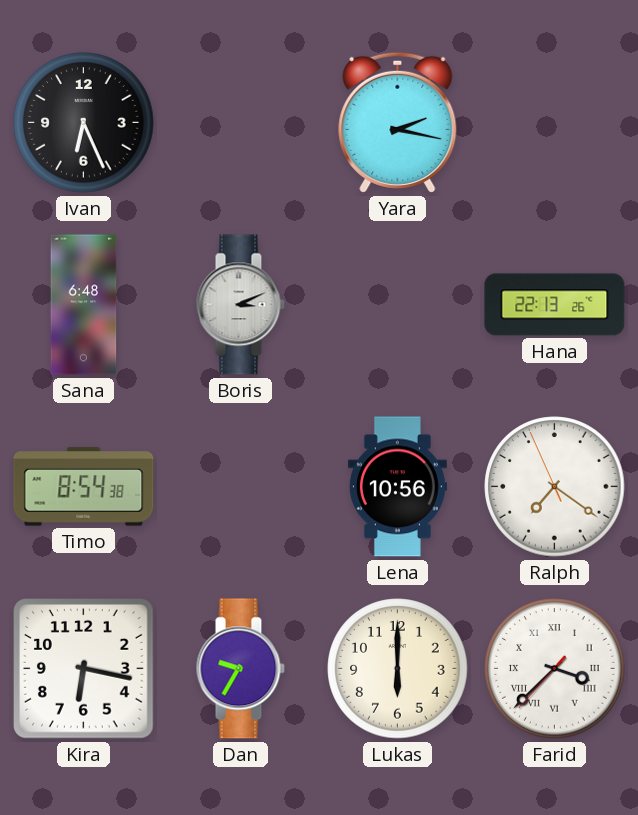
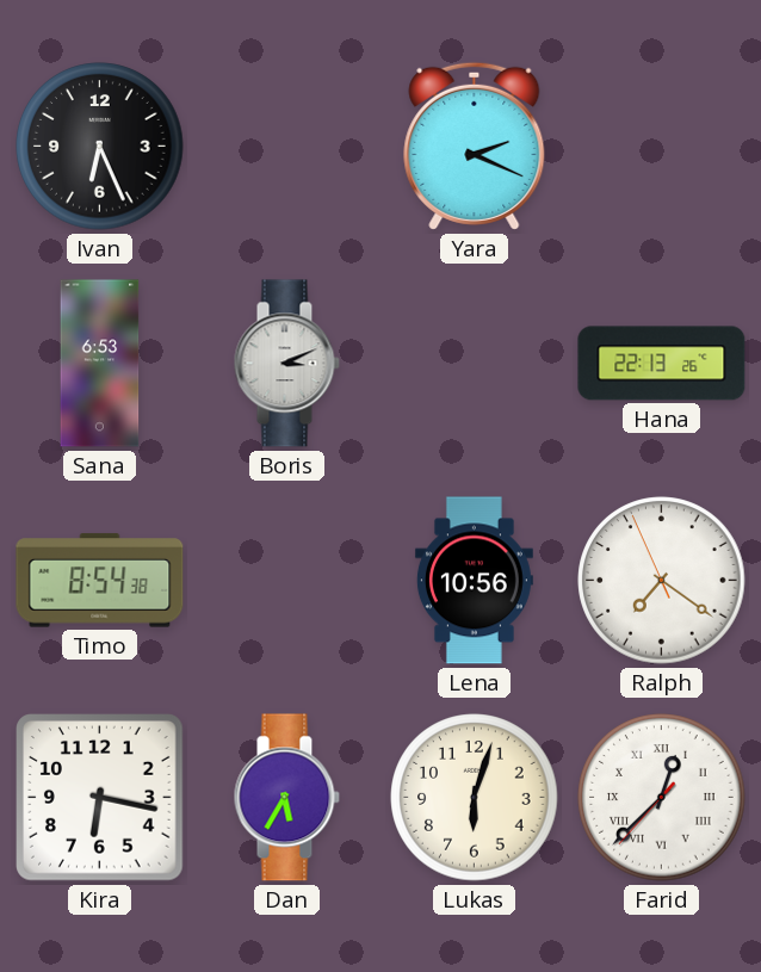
Yara: 2:17 -> 2:19
Sana: 6:48 -> 6:53
Dan: 9:35 -> 5:35
Lukas: 6:00 -> 6:03
Farid: 3:37 -> 12:37
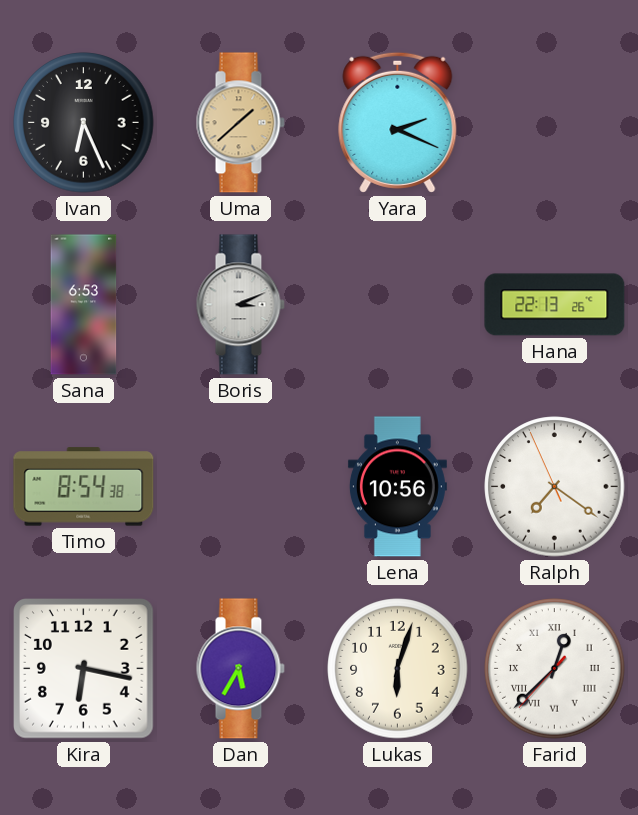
Uma: none -> 1:38
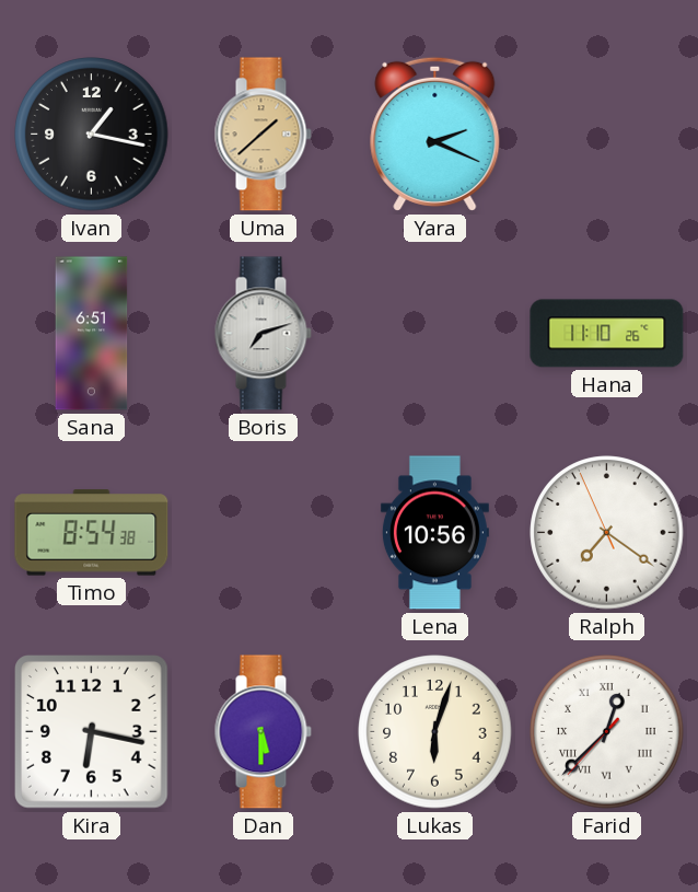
Ivan: 6:26 -> 1:17
Sana: 6:53 -> 6:51
Boris: 3:11 -> 7:12
Hana: 22:13 -> 11:10
Dan: 5:35 -> 5:30
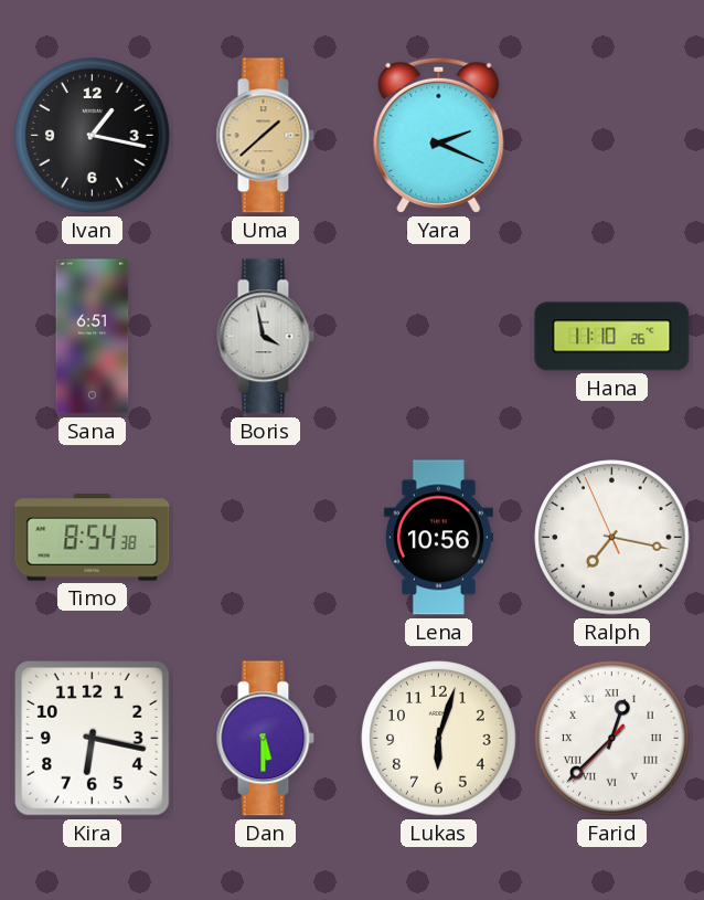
Boris: 7:12 -> 3:58
Ralph: 7:20 -> 7:16
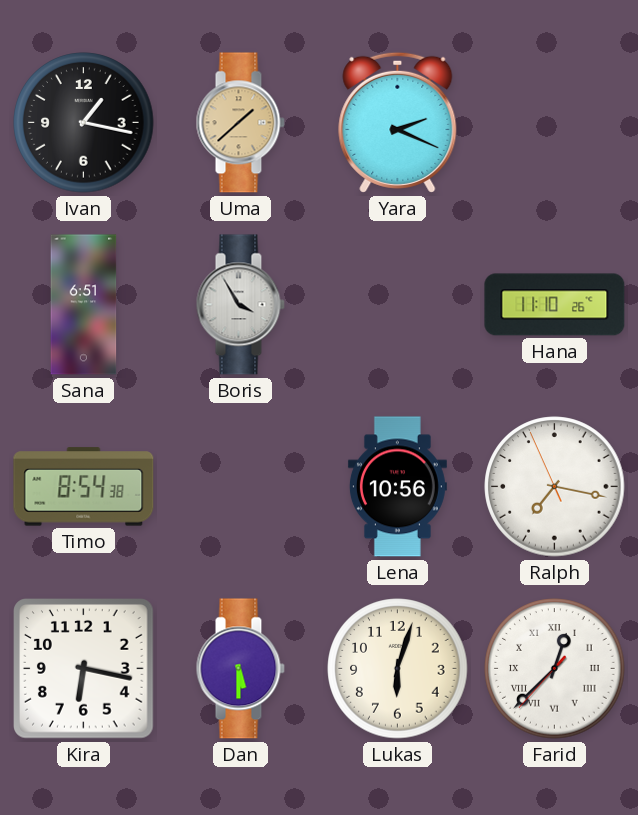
Boris: 3:58 -> 3:55
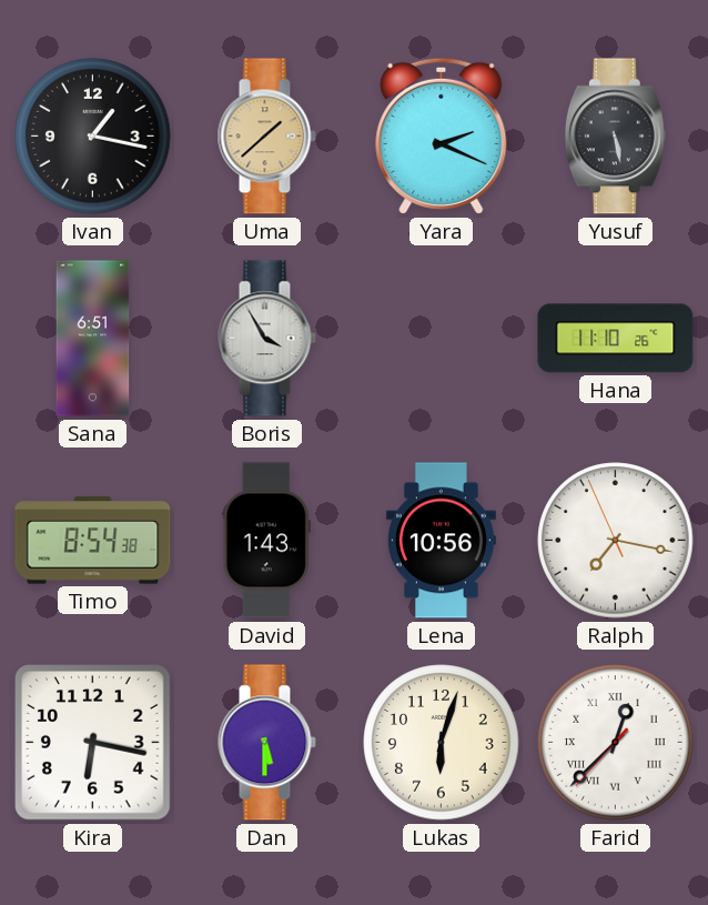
Yusuf: none -> 5:28
David: none -> 1:43
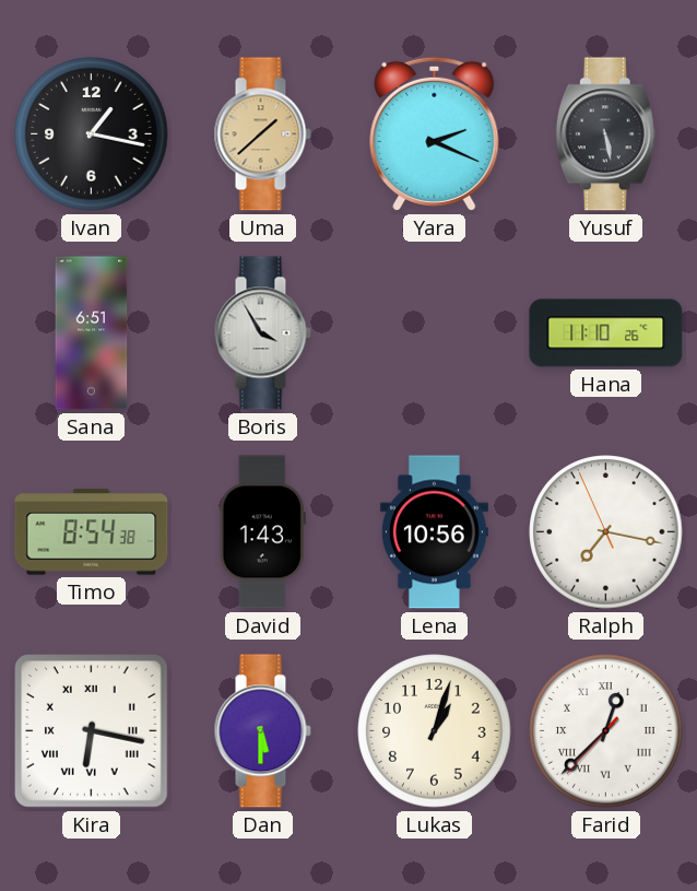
Kira numerals: Arabic -> Roman
Lukas: 6:03 -> 1:03
